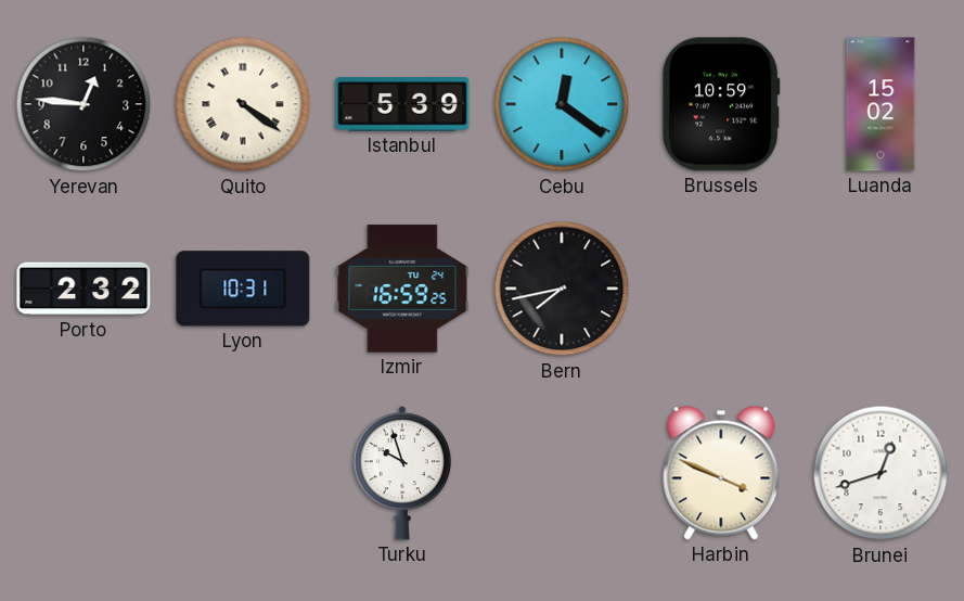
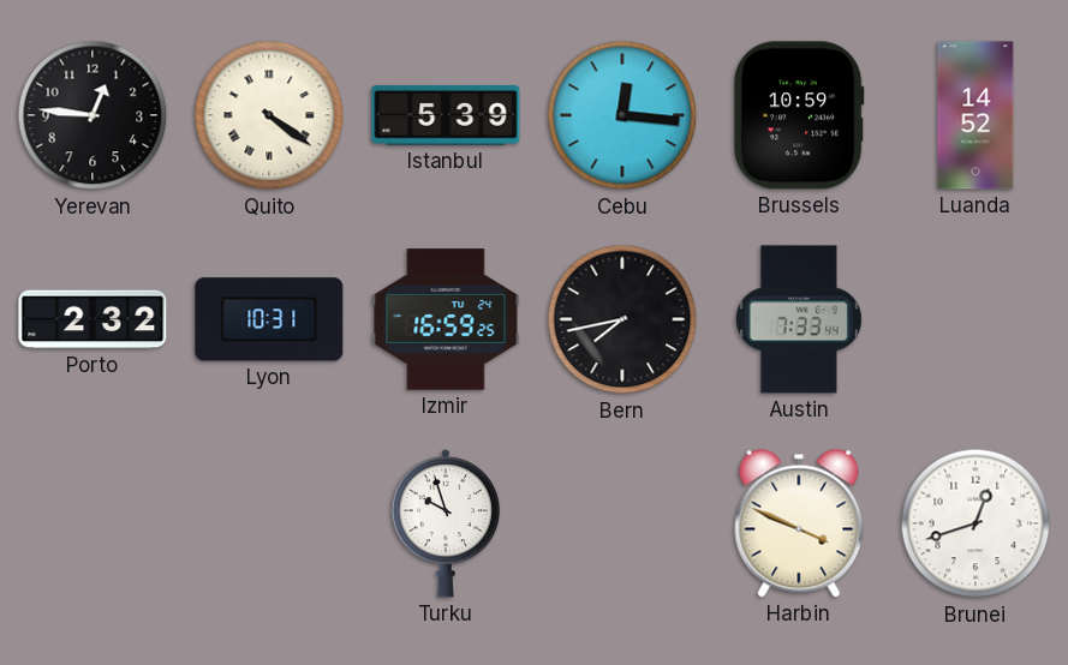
Cebu: 12:21 -> 12:16
Luanda: 15:02 -> 14:52
Austin: none -> 7:33
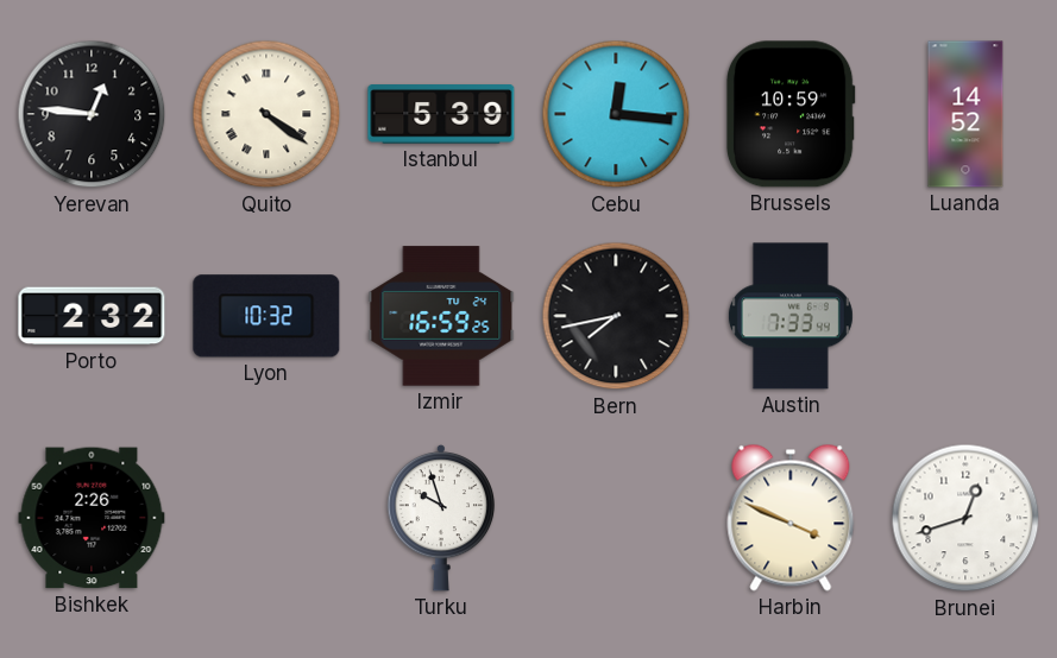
Lyon: 10:31 -> 10:32
Bishkek: none -> 2:26
